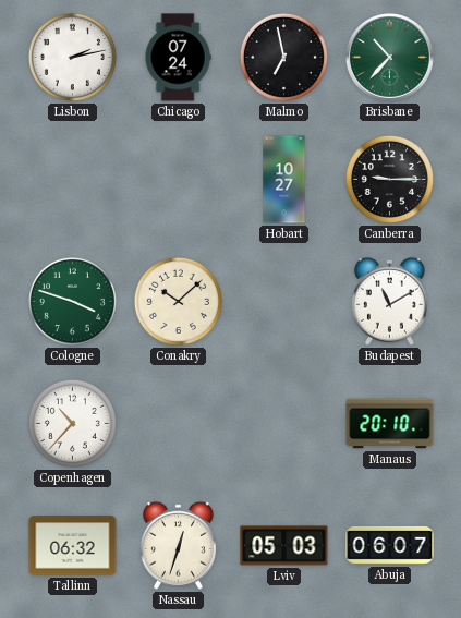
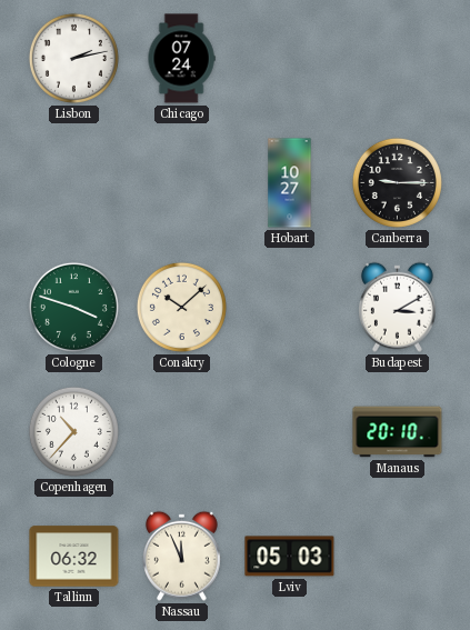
Malmo: 6:58 -> none
Brisbane: 10:37 -> none
Budapest: 11:10 -> 3:10
Nassau: 12:33 -> 11:56
Abuja: 06:07 -> none
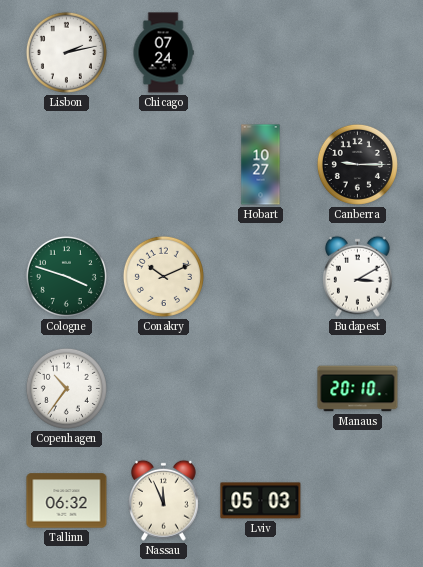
Conakry: 10:08 -> 10:11
Copenhagen: 10:37 -> 10:36
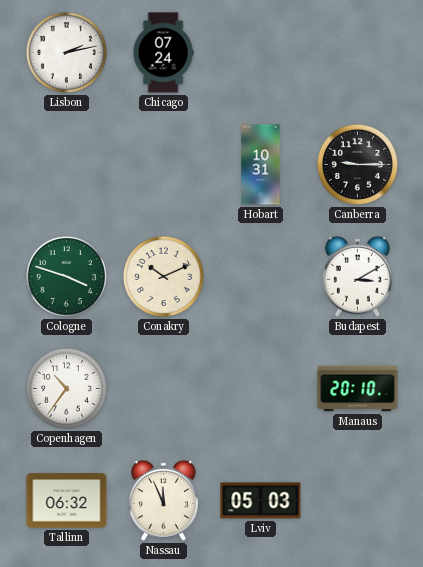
Hobart: 10:27 -> 10:31
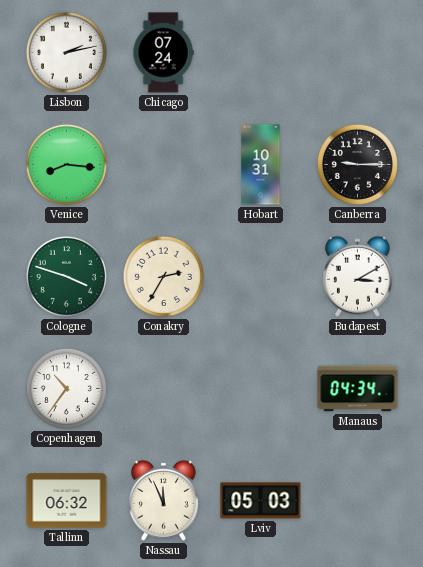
Venice: none -> 8:16
Conakry: 10:11 -> 2:35
Manaus: 20:10 -> 04:34
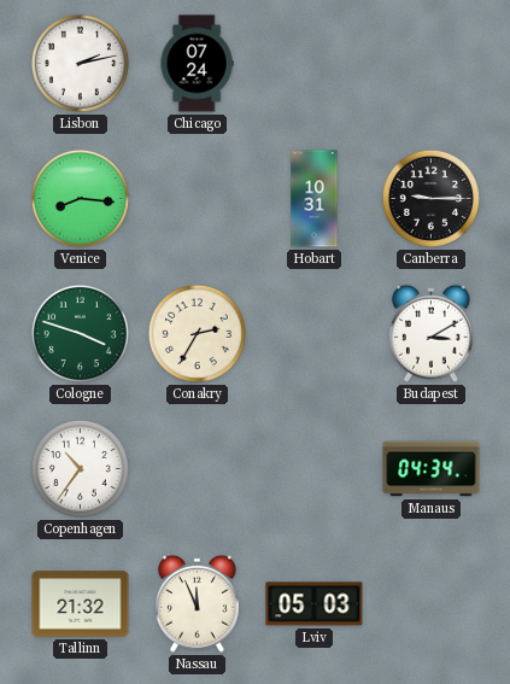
Tallinn: 06:32 -> 21:32
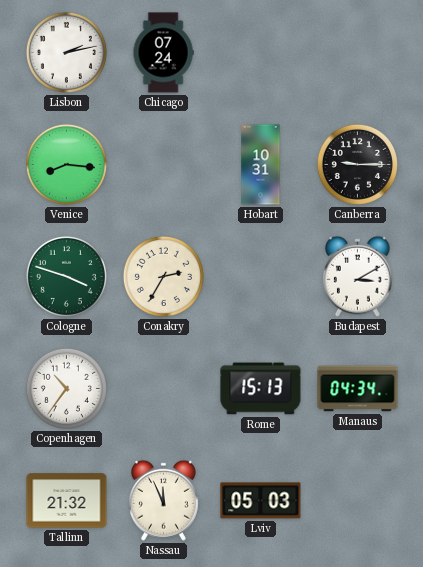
Rome: none -> 15:13
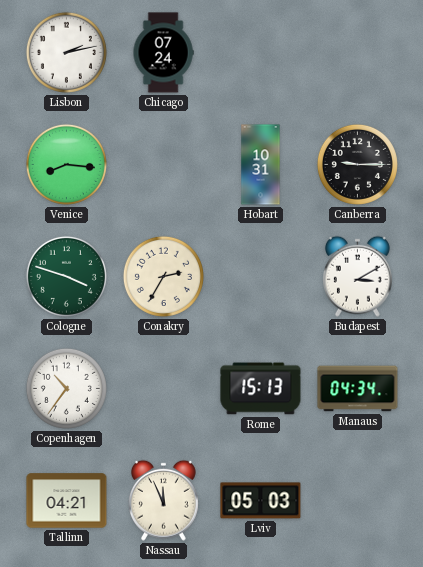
Tallinn: 21:32 -> 04:21
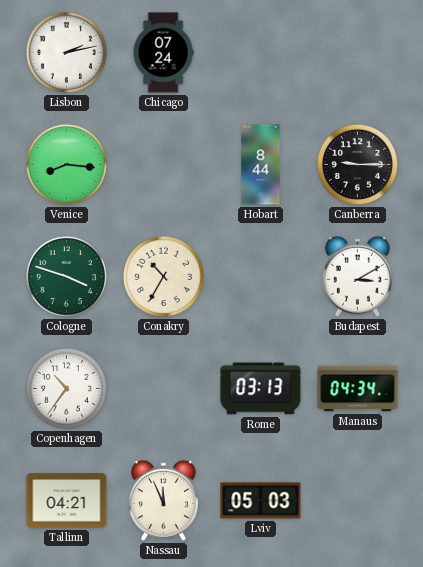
Hobart: 10:31 -> 8:44
Conakry: 2:35 -> 10:35
Rome: 15:13 -> 03:13
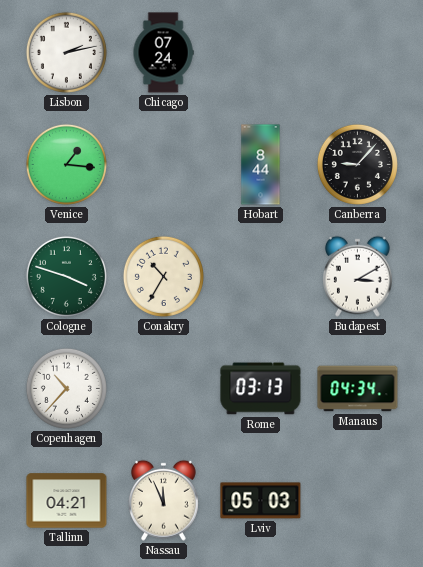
Venice: 8:16 -> 1:16
Canberra: 9:15 -> 9:07
Copenhagen: 10:36 -> 10:37
